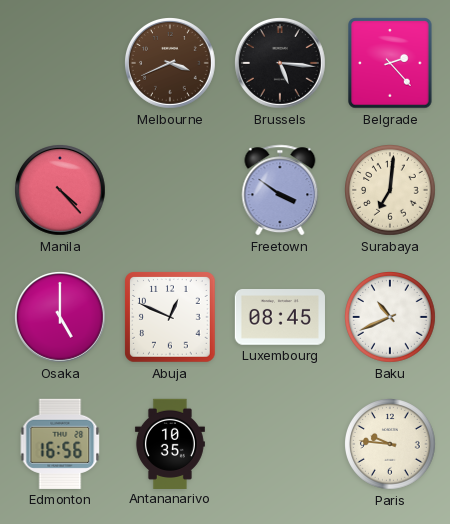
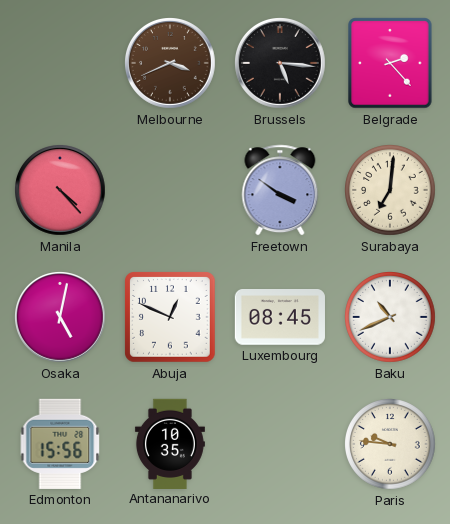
Osaka: 5:00 -> 5:02
Edmonton: 16:56 -> 15:56
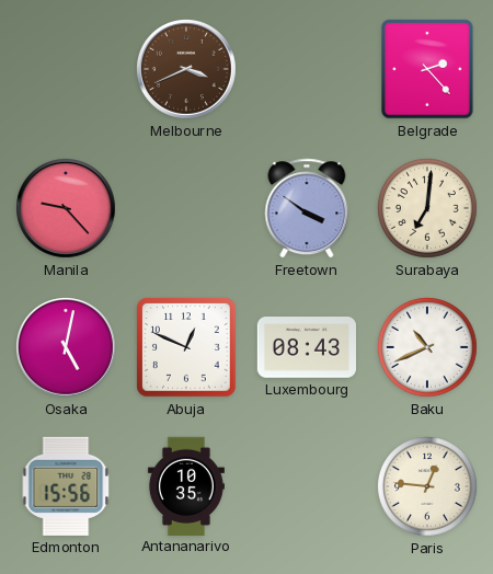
Brussels: 5:16 -> none
Manila: 4:23 -> 9:23
Luxembourg: 08:45 -> 08:43
Paris: 9:46 -> 12:46
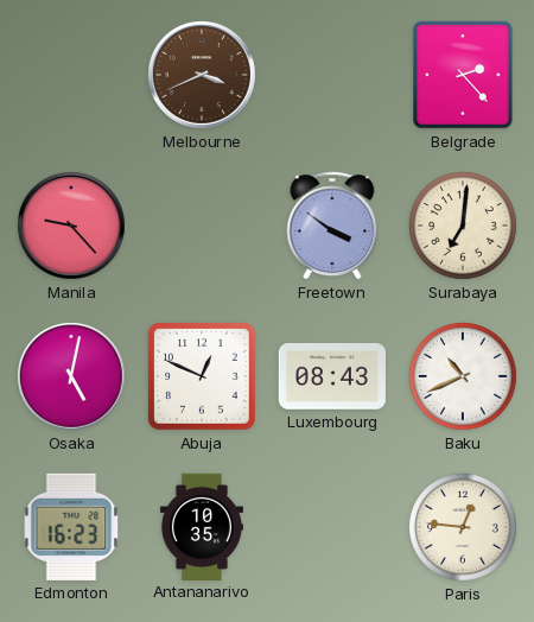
Edmonton: 15:56 -> 16:23
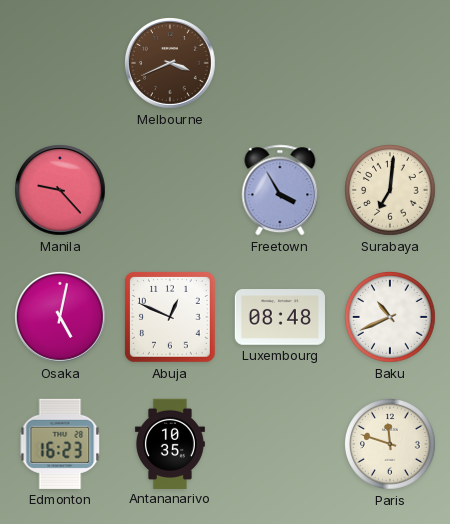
Belgrade: 2:23 -> none
Freetown: 3:51 -> 3:55
Luxembourg: 08:43 -> 08:48
Paris: 12:46 -> 11:48
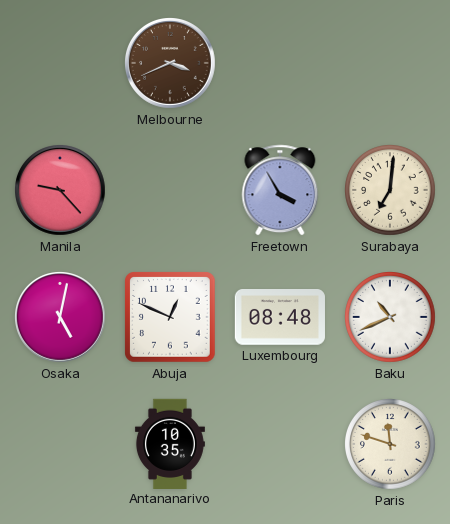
Edmonton: 16:23 -> none
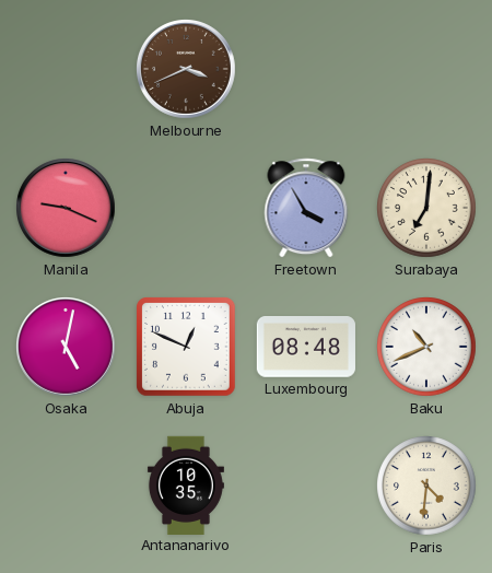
Manila: 9:23 -> 9:19
Paris: 11:48 -> 4:31
